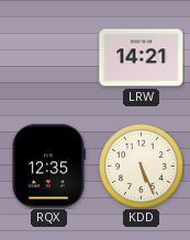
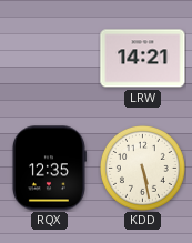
KDD: 5:26 -> 5:28
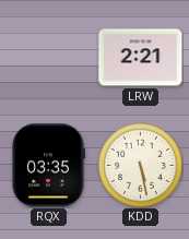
LRW: 14:21 -> 2:21
RQX: 12:35 -> 03:35
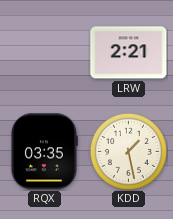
KDD: 5:28 -> 1:28
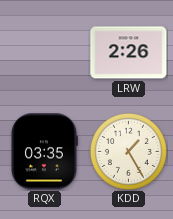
LRW: 2:21 -> 2:26
KDD: 1:28 -> 1:25
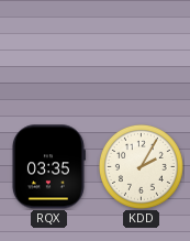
LRW: 2:26 -> none
KDD: 1:25 -> 2:05
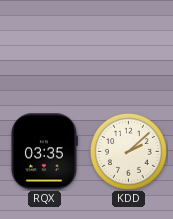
KDD: 2:05 -> 2:08
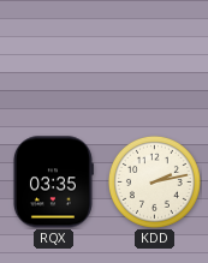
KDD: 2:08 -> 2:13
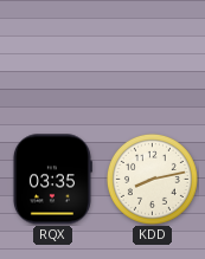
KDD: 2:13 -> 8:13
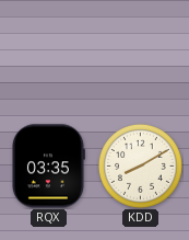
KDD: 8:13 -> 8:10
